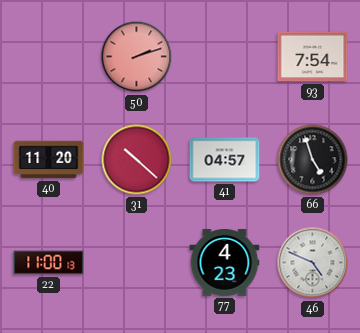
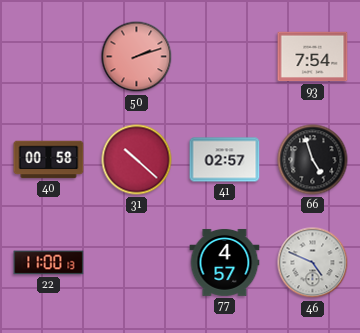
40: 11:20 -> 00:58
41: 04:57 -> 02:57
77: 4:23 -> 4:57
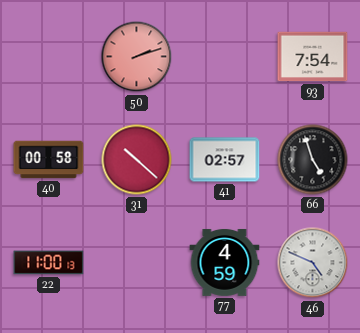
77: 4:57 -> 4:59
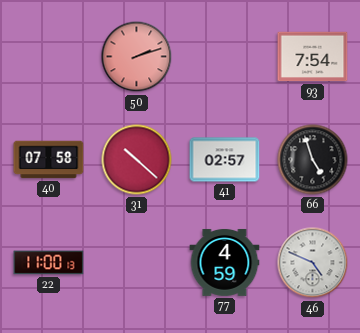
40: 00:58 -> 07:58
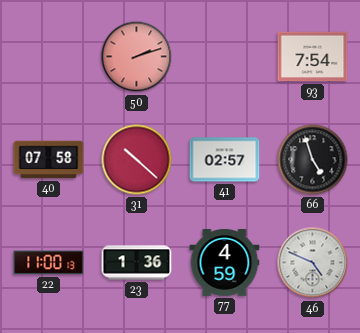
23: none -> 1:36
